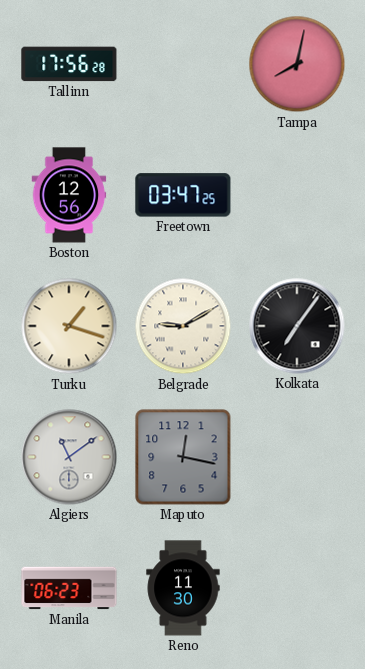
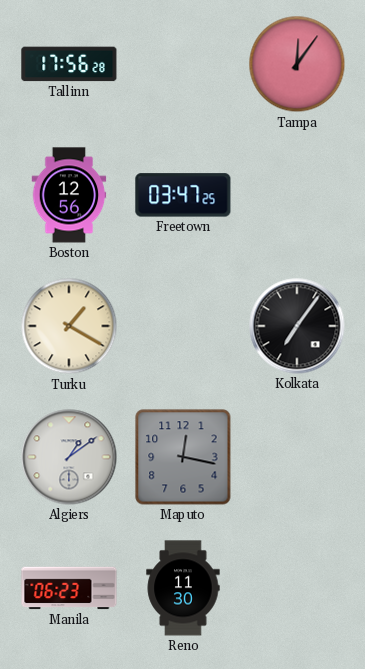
Tampa: 8:02 -> 12:06
Turku: 1:18 -> 1:20
Belgrade: 9:10 -> none
Algiers: 11:09 -> 1:09
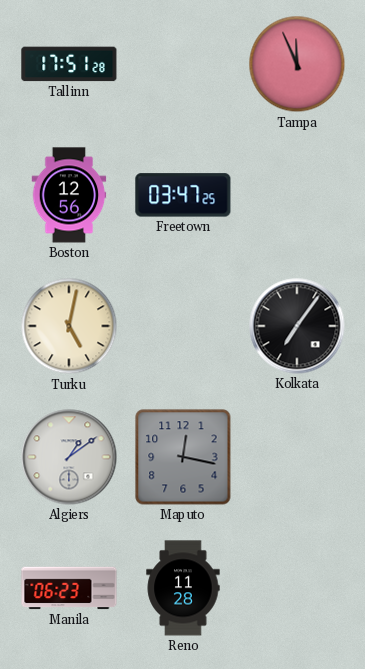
Tallinn: 17:56 -> 17:51
Tampa: 12:06 -> 11:56
Turku: 1:20 -> 5:02
Reno: 11:30 -> 11:28
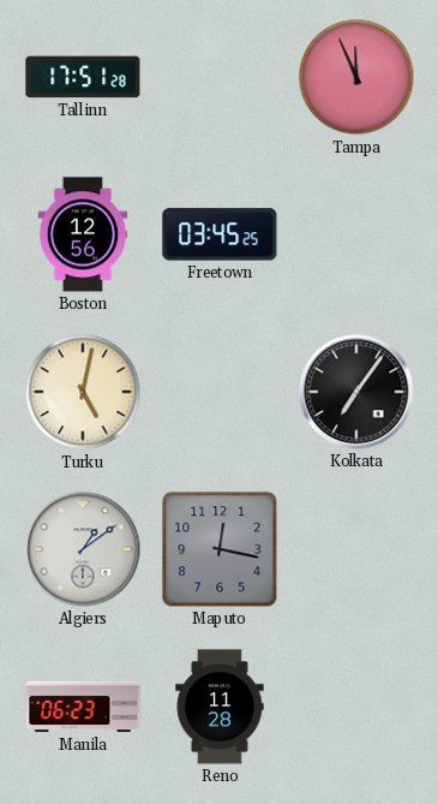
Freetown: 03:47 -> 03:45
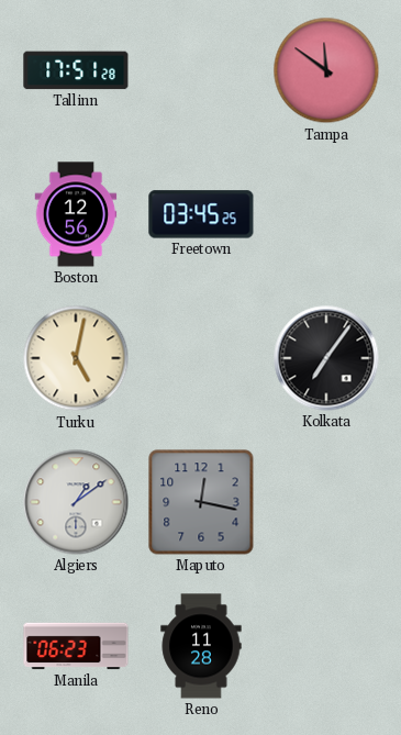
Tampa: 11:56 -> 11:51
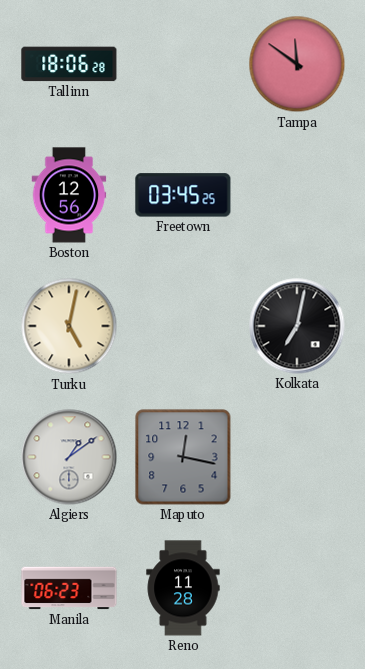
Tallinn: 17:51 -> 18:06
Kolkata: 7:06 -> 7:02
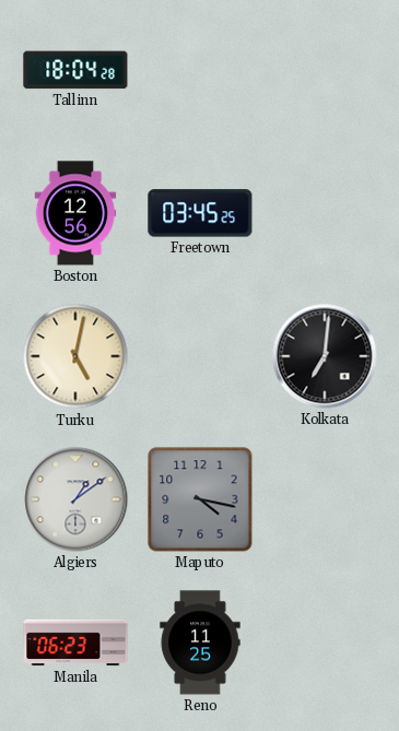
Tallinn: 18:06 -> 18:04
Tampa: 11:51 -> none
Kolkata: 7:02 -> 7:01
Maputo: 12:17 -> 4:17
Reno: 11:28 -> 11:25
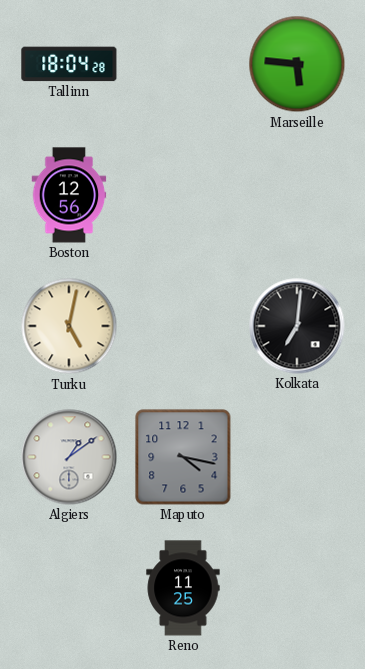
Marseille: none -> 5:46
Freetown: 03:45 -> none
Manila: 06:23 -> none
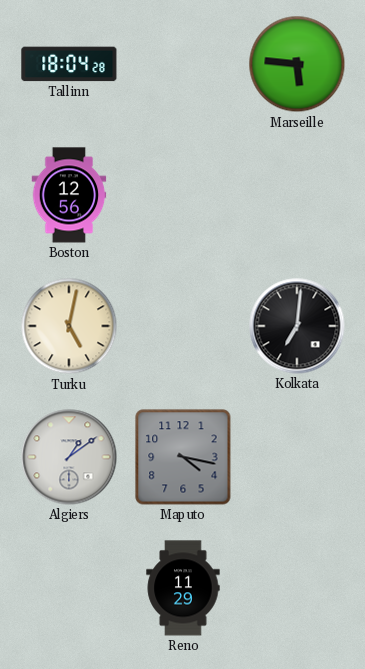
Reno: 11:25 -> 11:29
